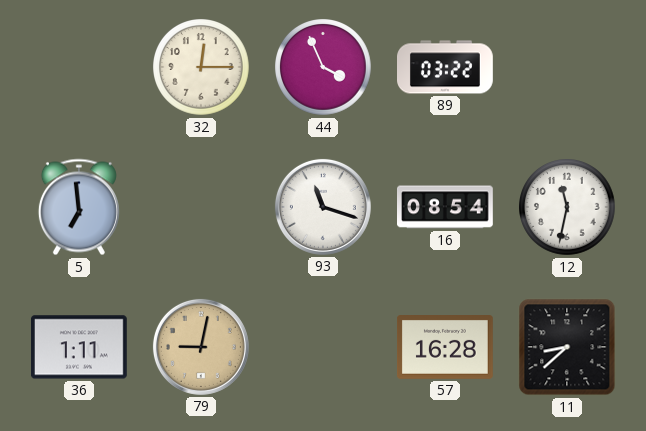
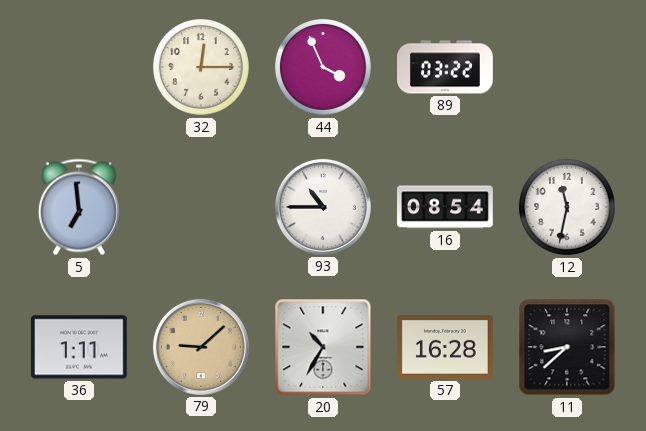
93: 11:18 -> 10:45
79: 9:02 -> 9:08
20: none -> 10:35
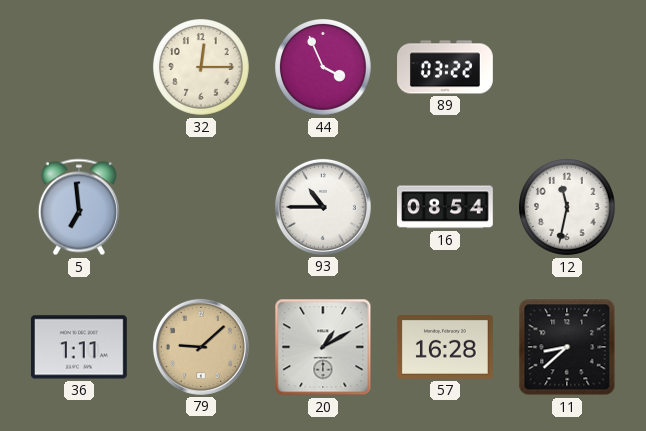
20: 10:35 -> 1:10
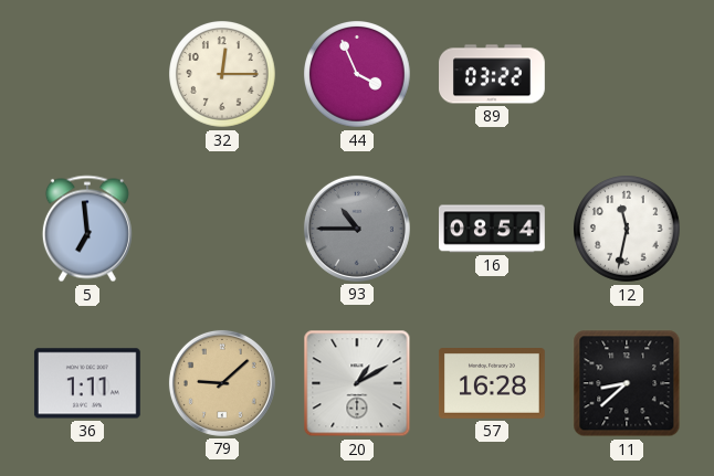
93 dial: white -> grey
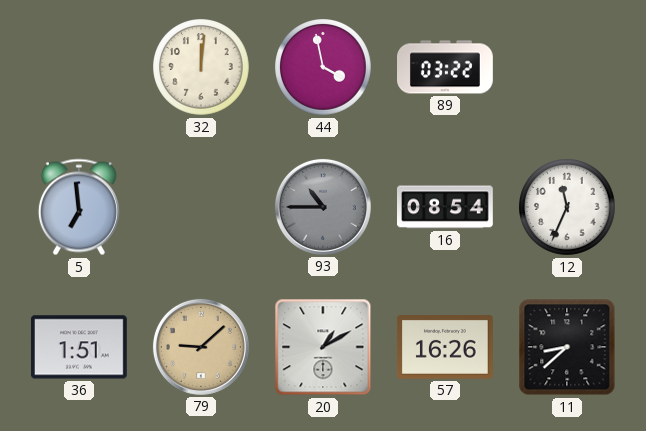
32: 12:15 -> 12:01
44: 3:56 -> 3:58
12: 11:32 -> 11:34
36: 1:11 -> 1:51
57: 16:28 -> 16:26
